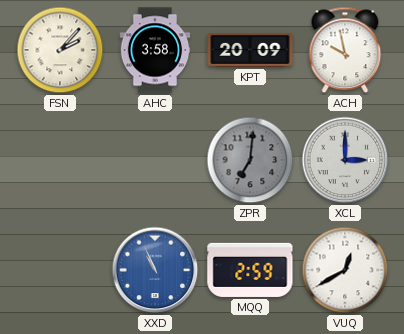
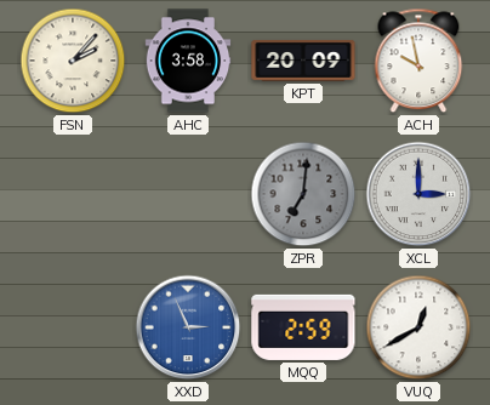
XXD: 10:56 -> 2:56
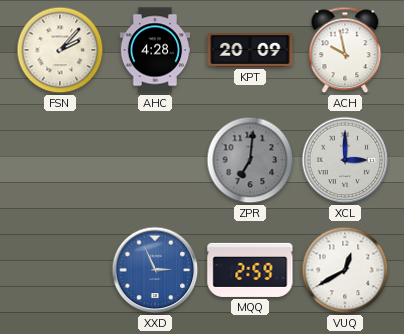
AHC: 3:58 -> 4:28
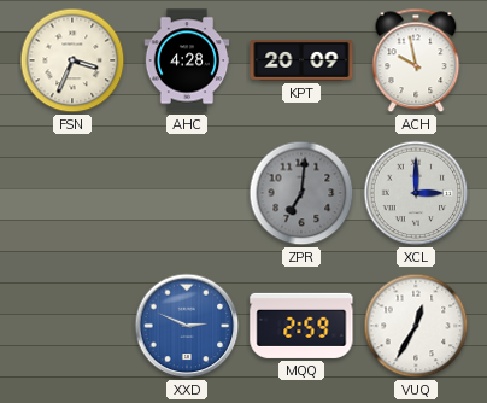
FSN: 2:07 -> 3:34
XXD: 2:56 -> 2:49
VUQ: 12:40 -> 12:35
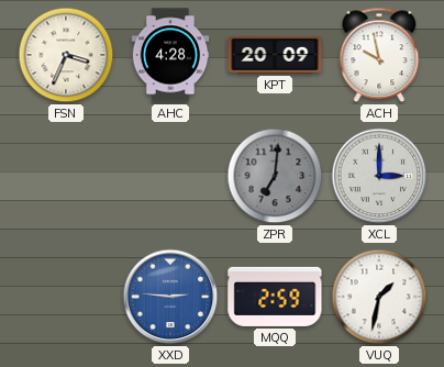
XXD: 2:49 -> 2:46
VUQ: 12:35 -> 1:32
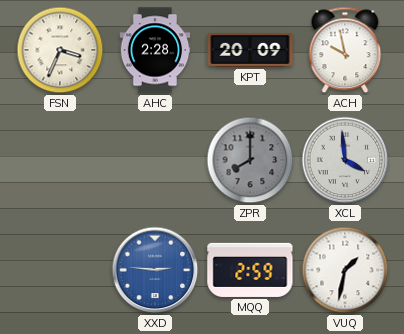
AHC: 4:28 -> 2:28
ZPR: 7:01 -> 8:00
XCL: 3:00 -> 3:59
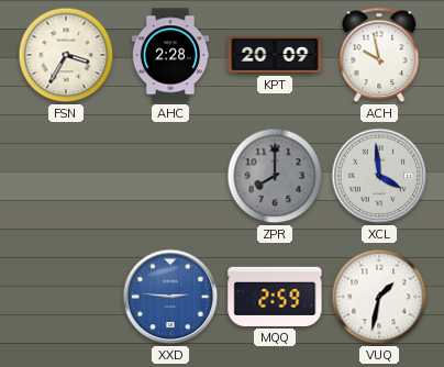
FSN: 3:34 -> 3:35
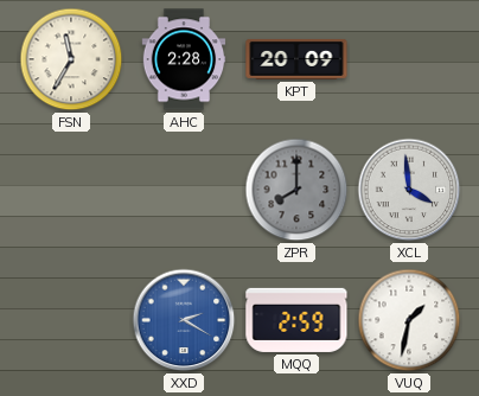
FSN: 3:35 -> 11:35
ACH: 9:58 -> none
XXD: 2:46 -> 2:20
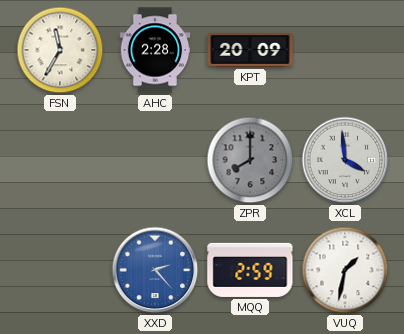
XXD: 2:20 -> 2:23
